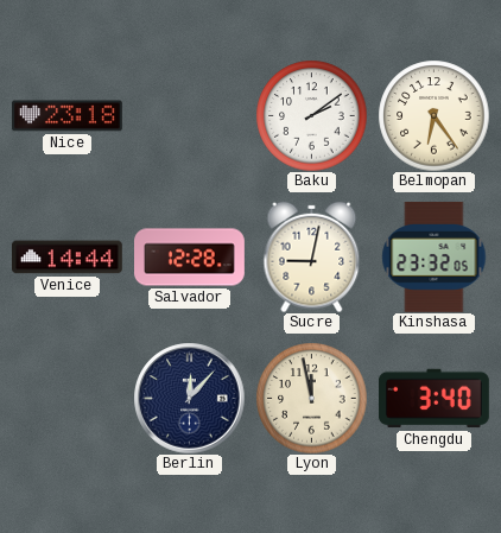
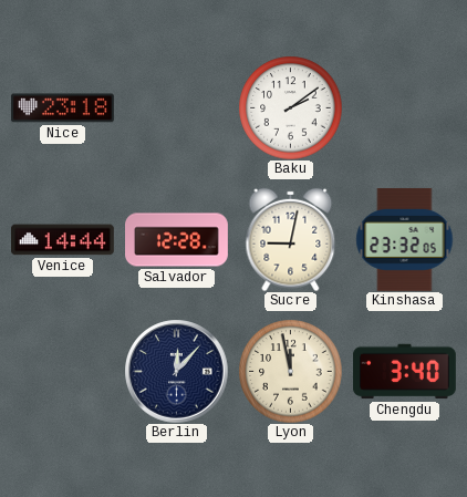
Belmopan: 6:24 -> none
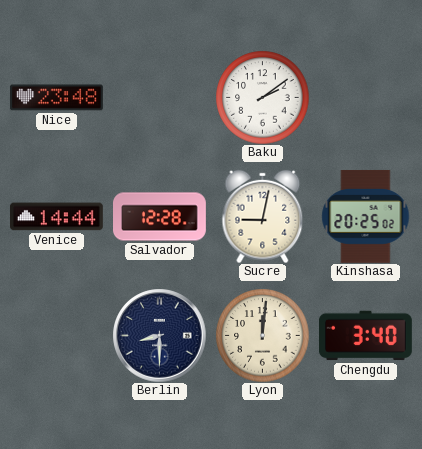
Nice: 23:18 -> 23:48
Kinshasa: 23:32 -> 20:25
Berlin: 12:07 -> 8:30
Lyon: 11:58 -> 12:01
